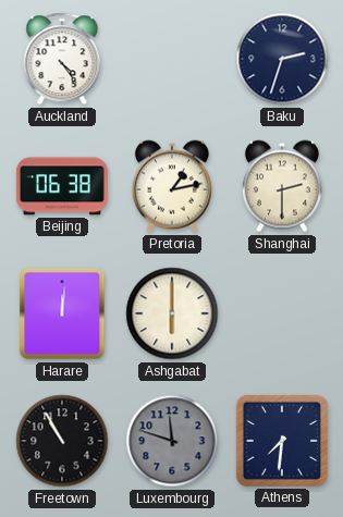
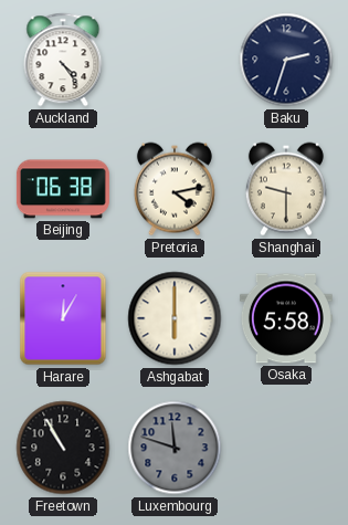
Pretoria: 1:13 -> 4:13
Shanghai: 2:30 -> 9:30
Harare: 12:01 -> 12:05
Osaka: none -> 5:58
Athens: 7:31 -> none
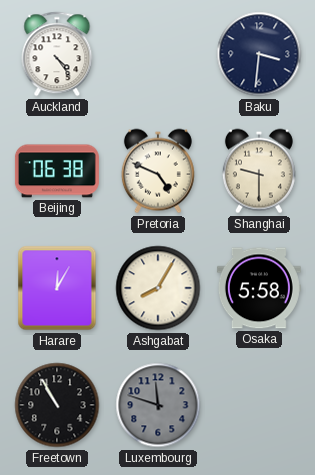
Baku: 2:33 -> 3:31
Pretoria: 4:13 -> 4:49
Ashgabat: 6:00 -> 8:05
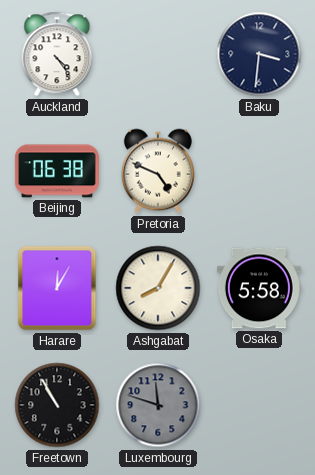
Shanghai: 9:30 -> none
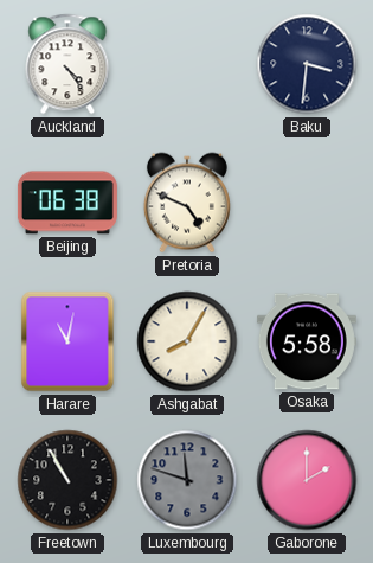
Harare: 12:05 -> 11:02
Gaborone: none -> 2:00
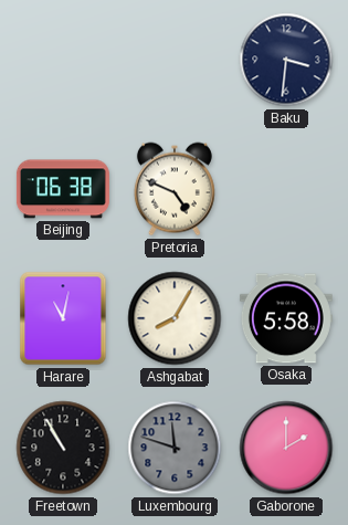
Auckland: 4:24 -> none
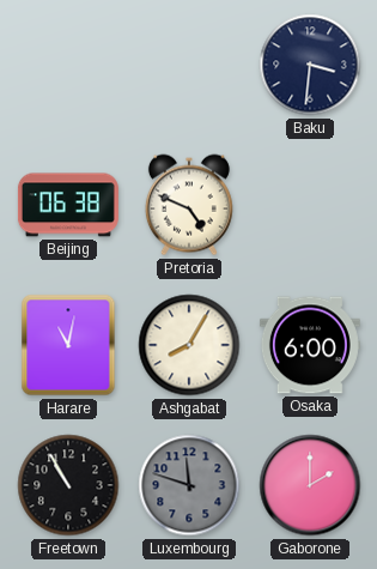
Osaka: 5:58 -> 6:00
